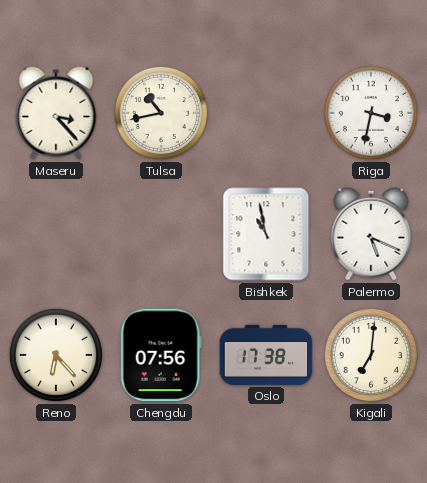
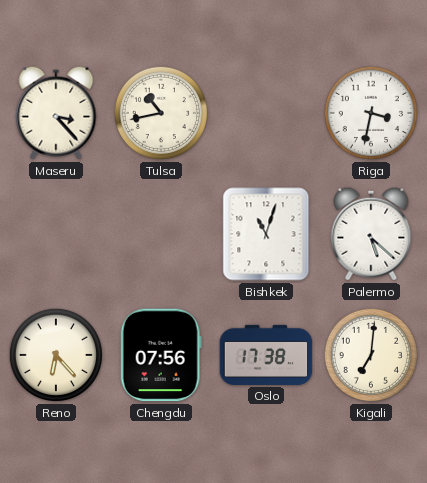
Bishkek: 10:58 -> 11:03
Palermo: 5:19 -> 5:22
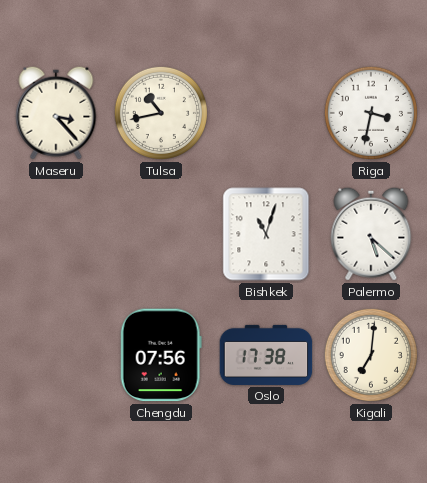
Reno: 6:23 -> none
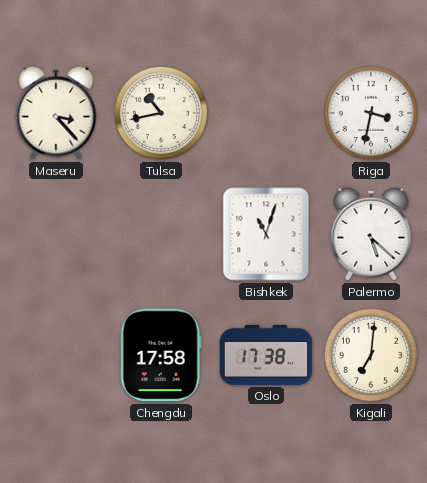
Chengdu: 07:56 -> 17:58
